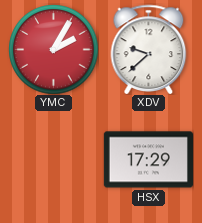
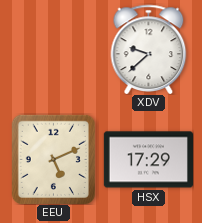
YMC: 2:05 -> none
EEU: none -> 5:11
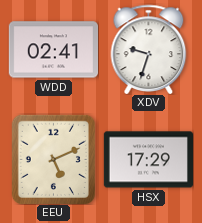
WDD: none -> 02:41
XDV: 9:38 -> 9:33
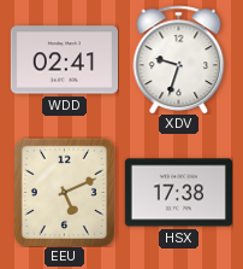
HSX: 17:29 -> 17:38
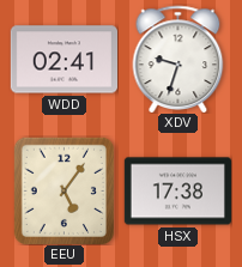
EEU: 5:11 -> 5:06
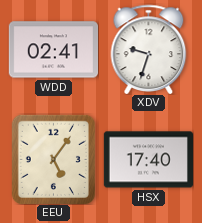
HSX: 17:38 -> 17:40
